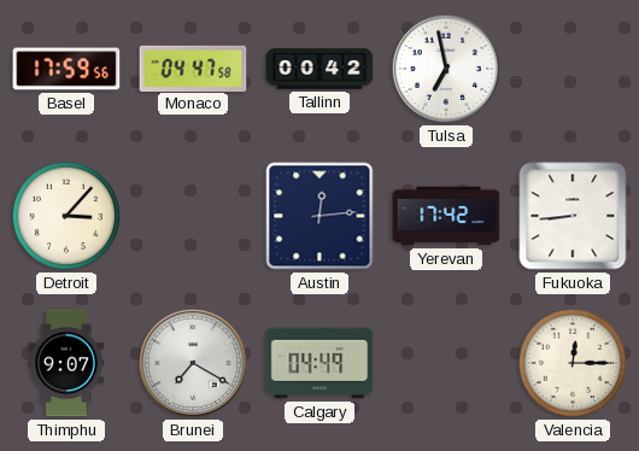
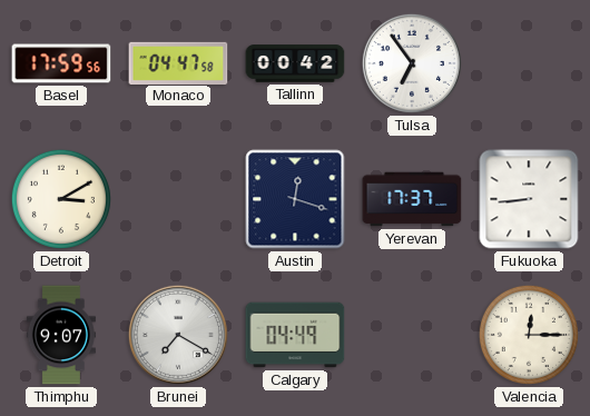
Tulsa: 6:58 -> 6:54
Detroit: 3:07 -> 3:10
Austin: 12:14 -> 12:18
Yerevan: 17:42 -> 17:37
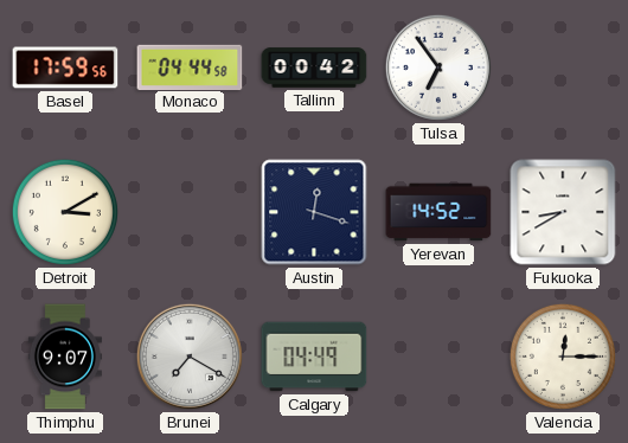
Monaco: 04:47 -> 04:44
Yerevan: 17:37 -> 14:52
Fukuoka: 8:44 -> 8:40
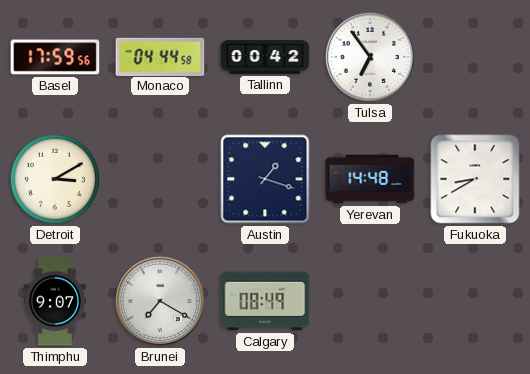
Austin: 12:18 -> 1:18
Yerevan: 14:52 -> 14:48
Calgary: 04:49 -> 08:49
Valencia: 12:15 -> none
